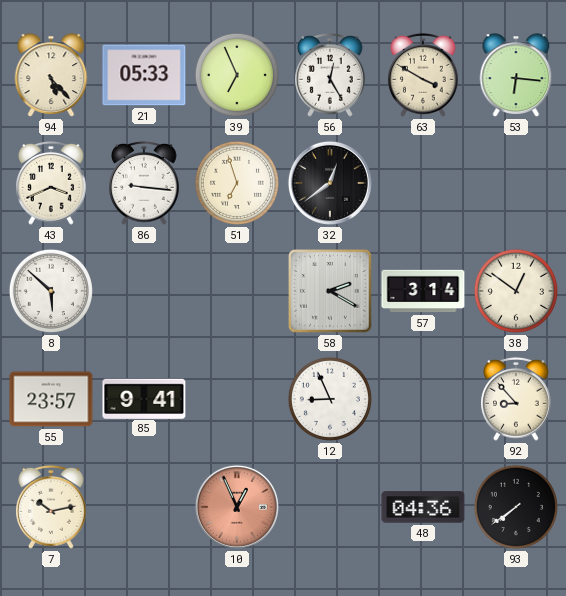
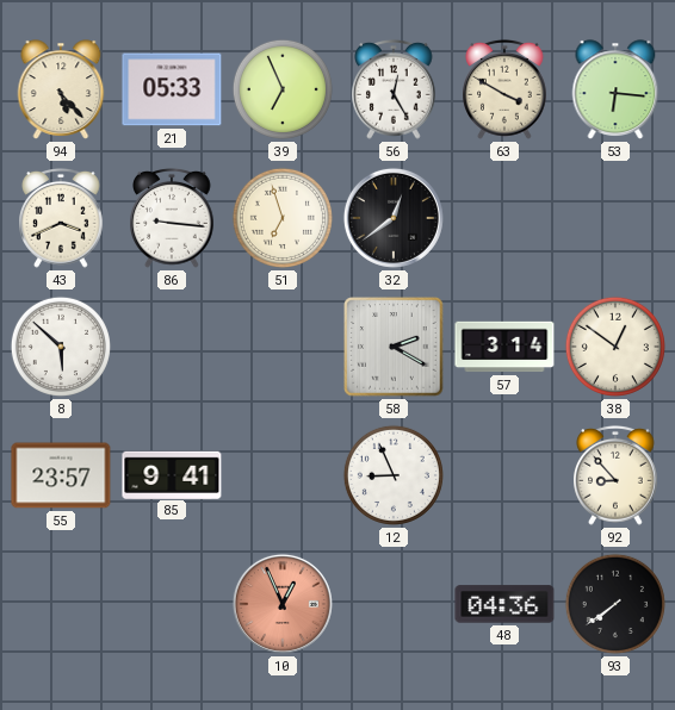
7: 10:13 -> none
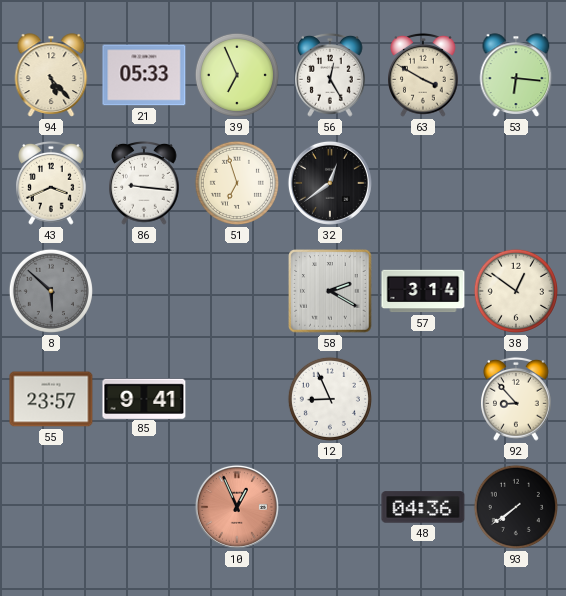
8 dial: white -> grey
